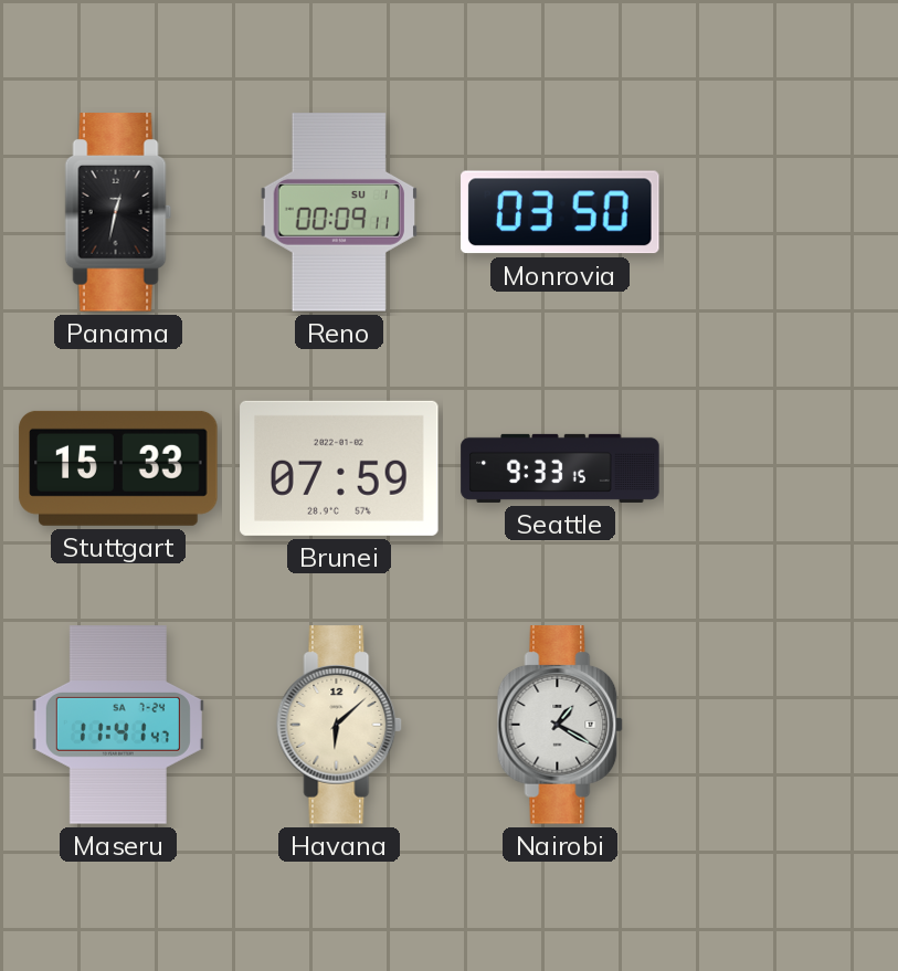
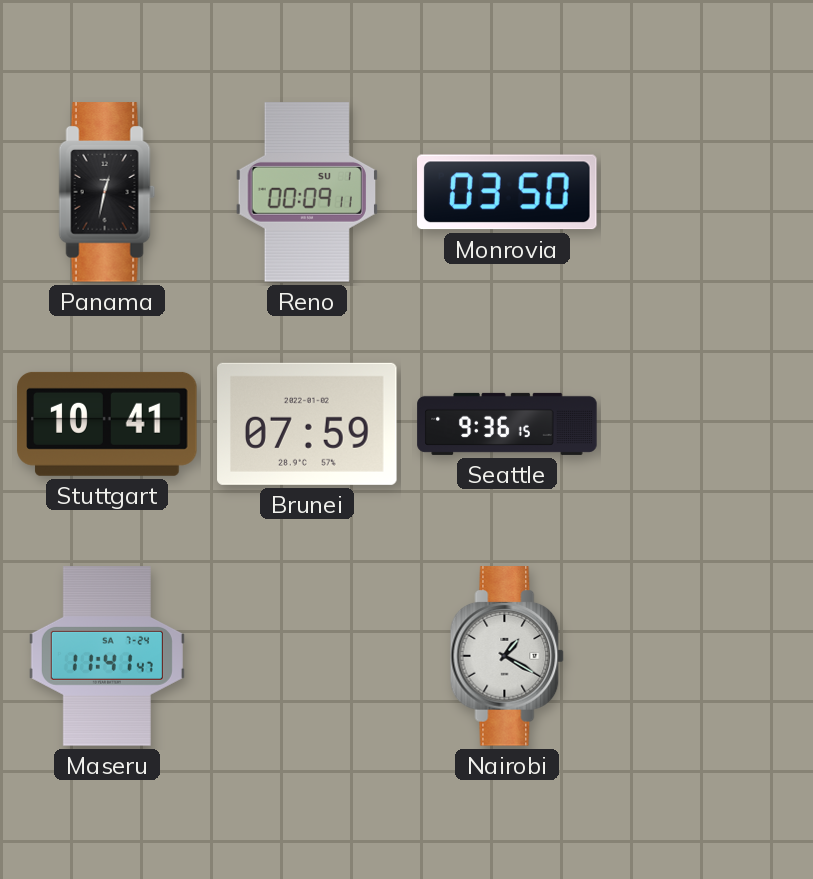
Stuttgart: 15:33 -> 10:41
Seattle: 9:33 -> 9:36
Havana: 6:08 -> none
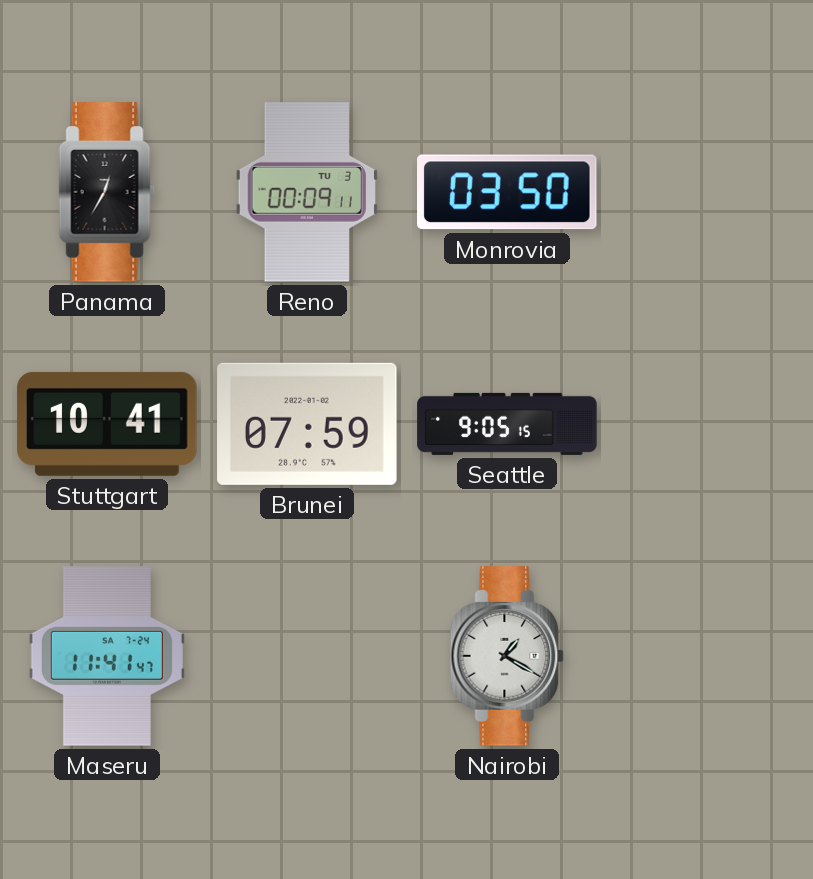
Panama: 12:32 -> 12:35
Reno date: SU 1 -> TU 3
Seattle: 9:36 -> 9:05
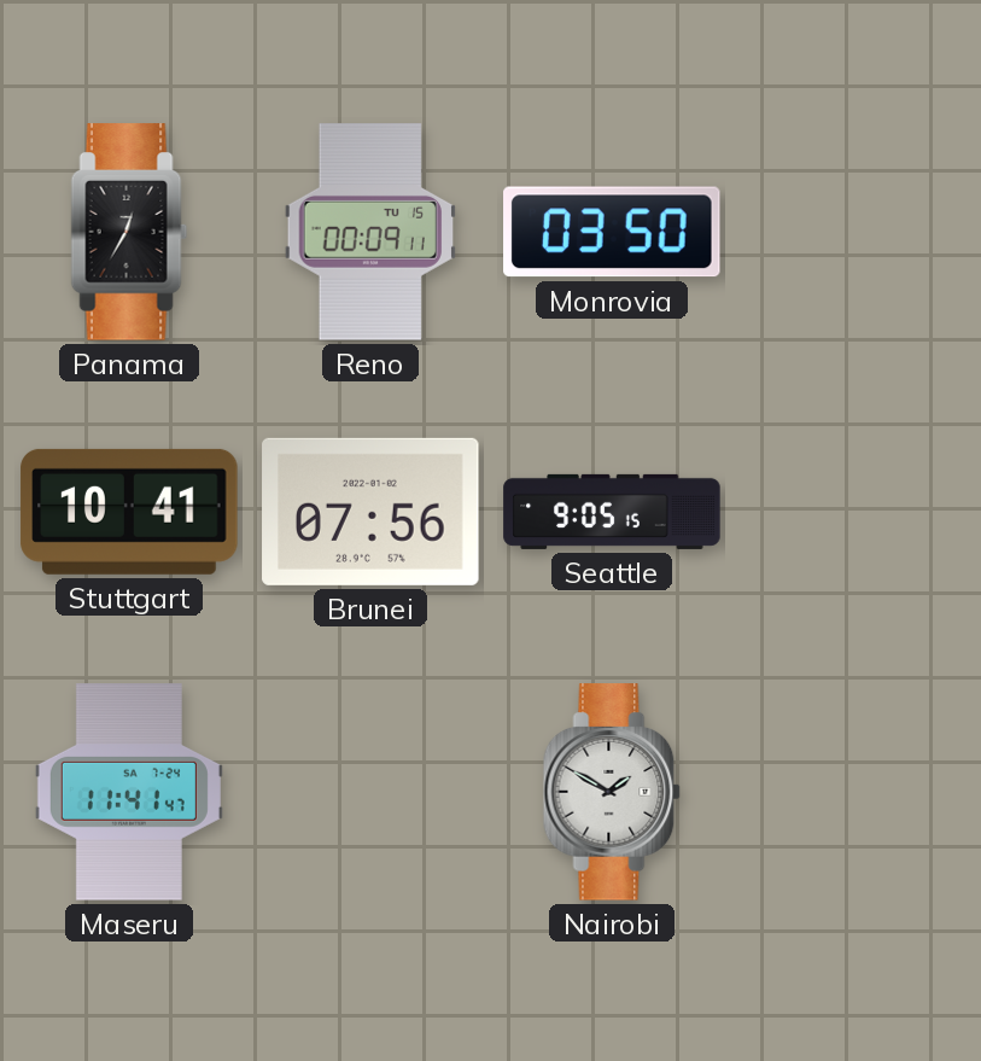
Reno date: TU 3 -> TU 15
Brunei: 07:59 -> 07:56
Nairobi: 1:20 -> 1:50
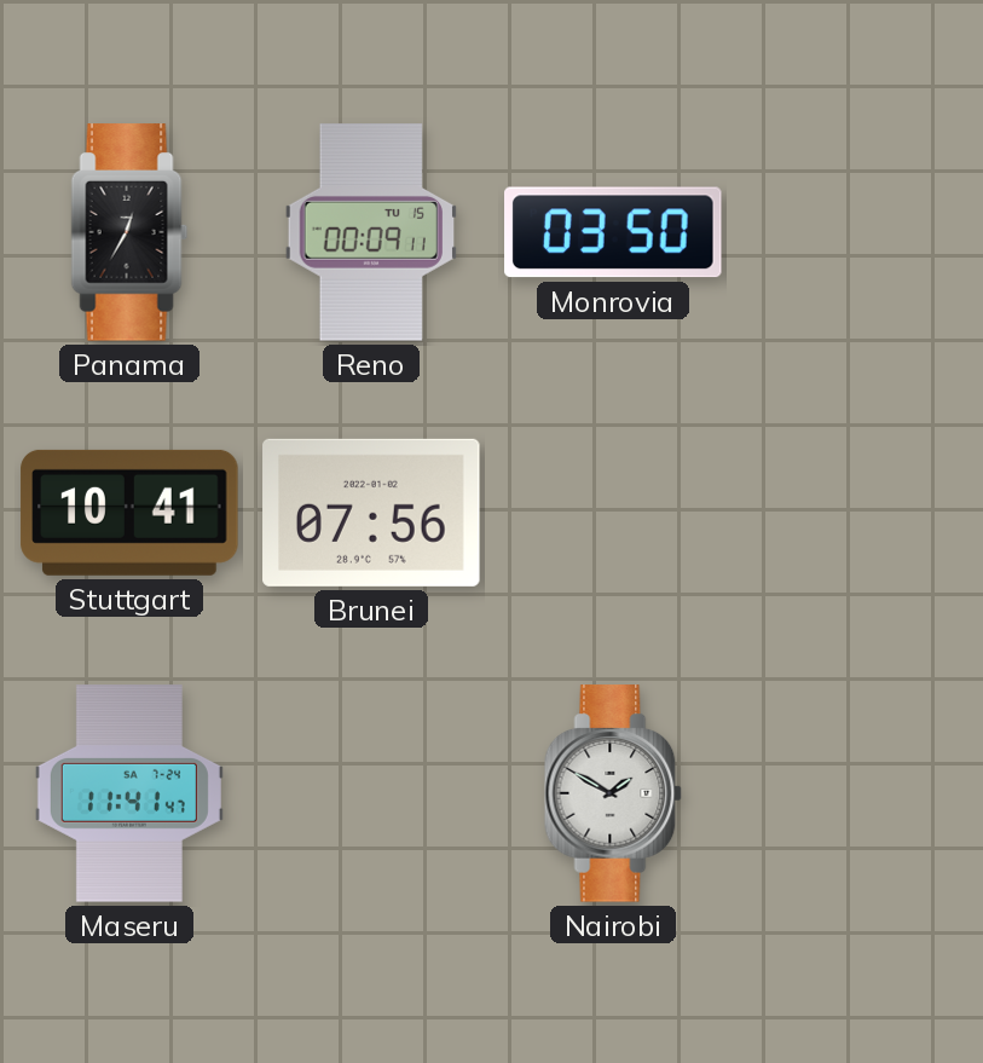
Seattle: 9:05 -> none
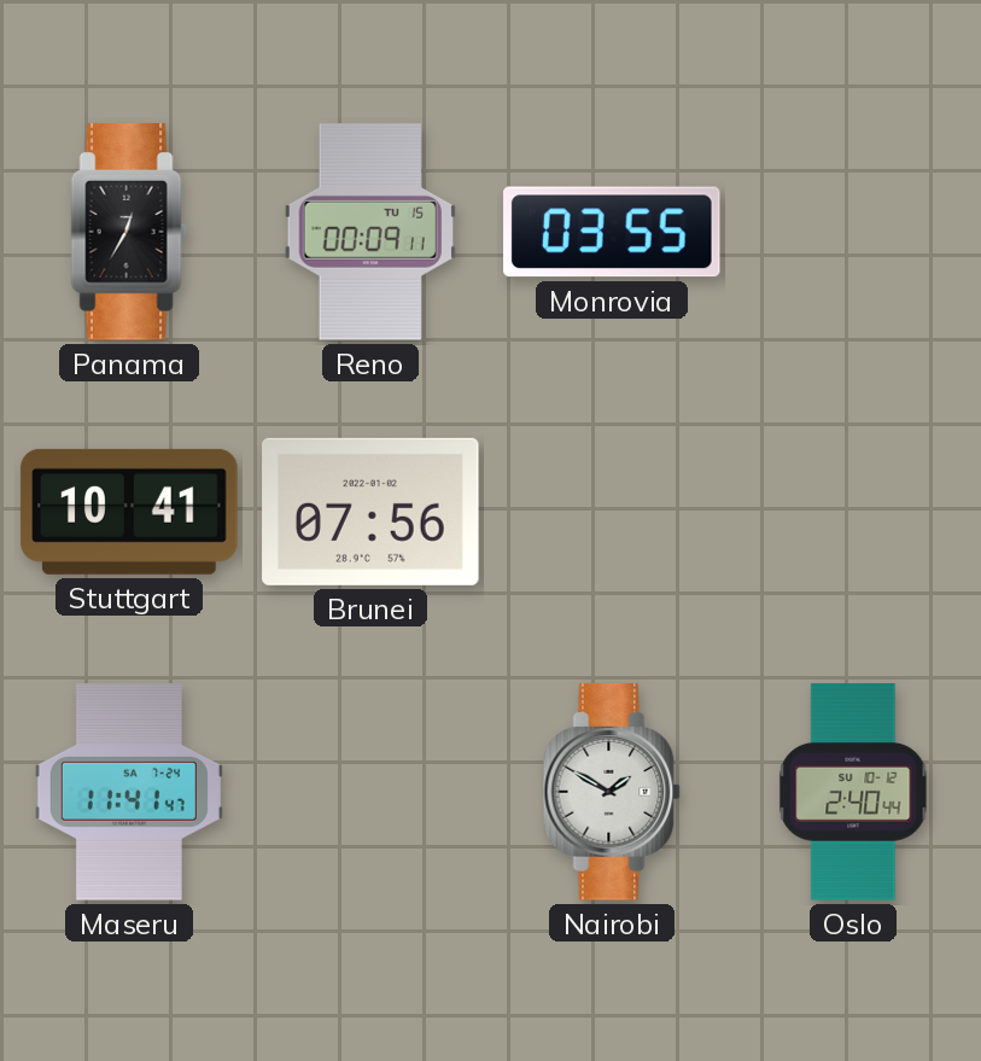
Monrovia: 03:50 -> 03:55
Oslo: none -> 2:40
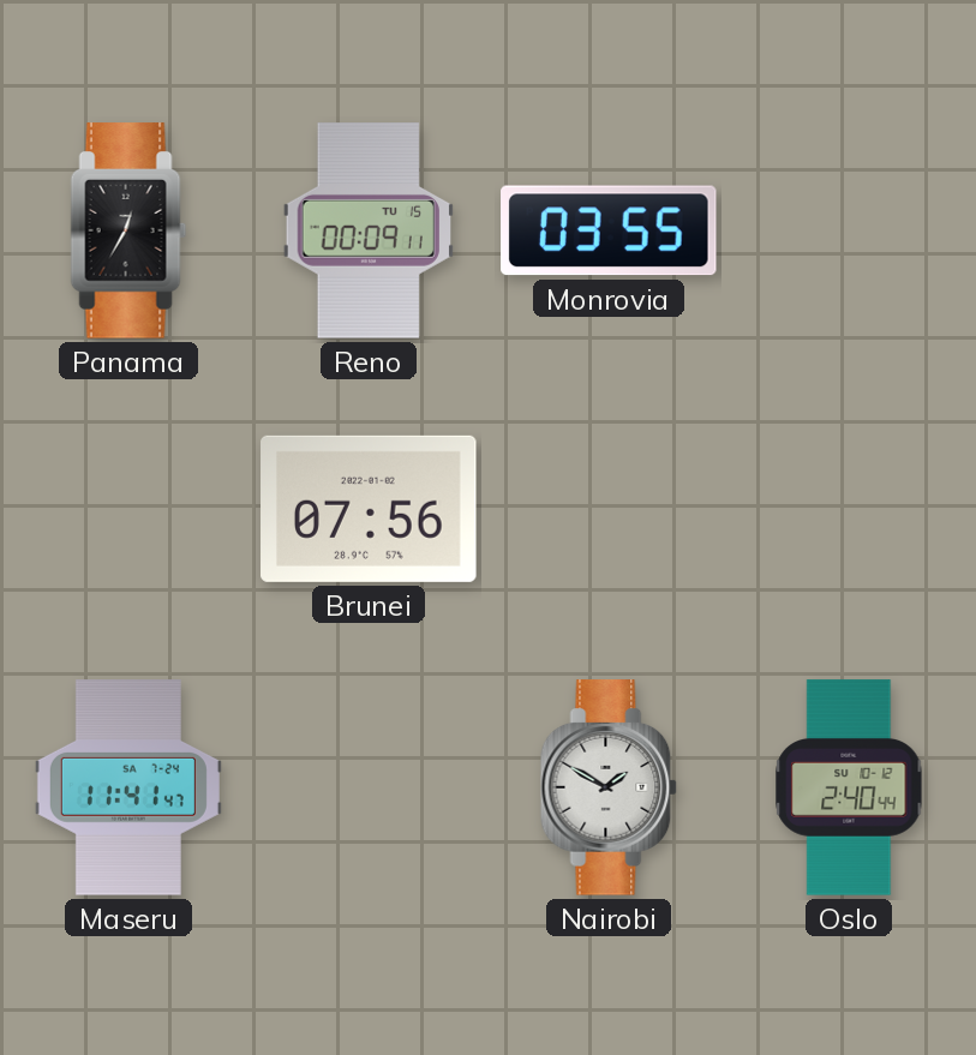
Stuttgart: 10:41 -> none
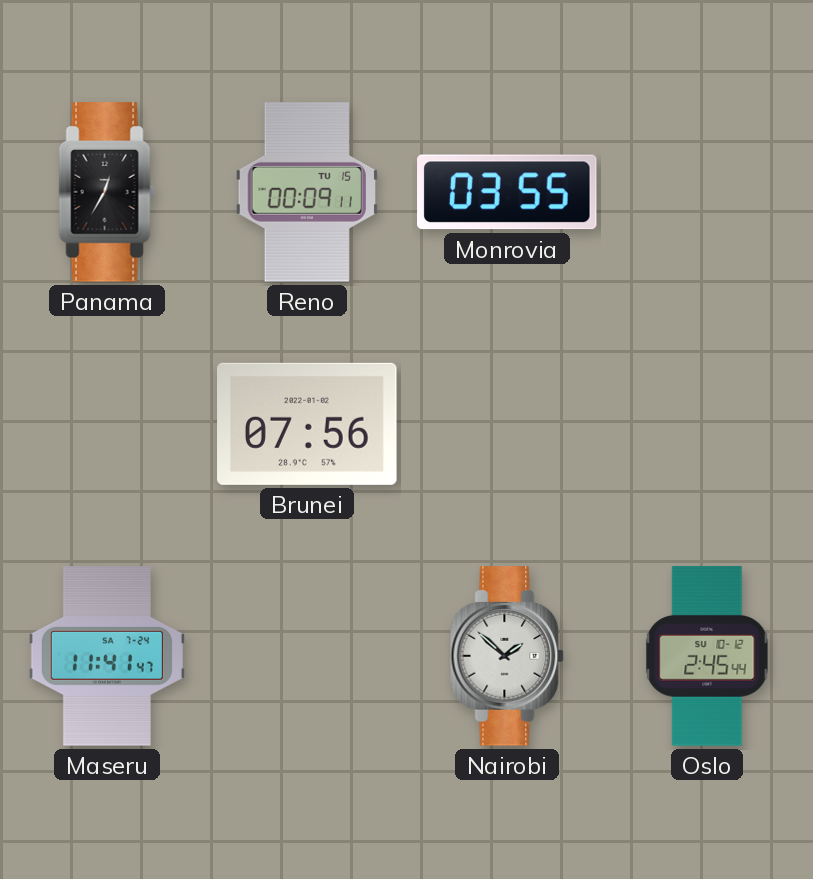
Nairobi: 1:50 -> 1:52
Oslo: 2:40 -> 2:45
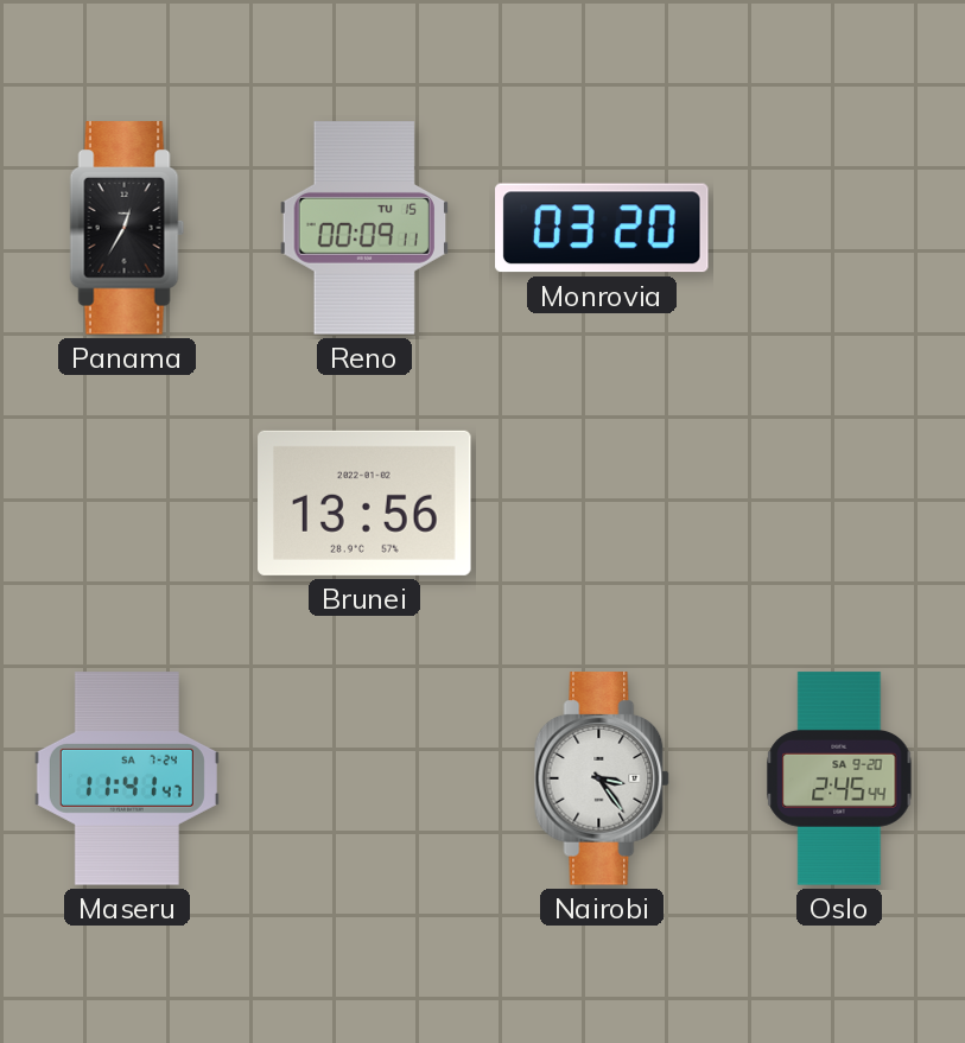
Monrovia: 03:55 -> 03:20
Brunei: 07:56 -> 13:56
Nairobi: 1:52 -> 3:24
Oslo date: SU 10-12 -> SA 9-20
